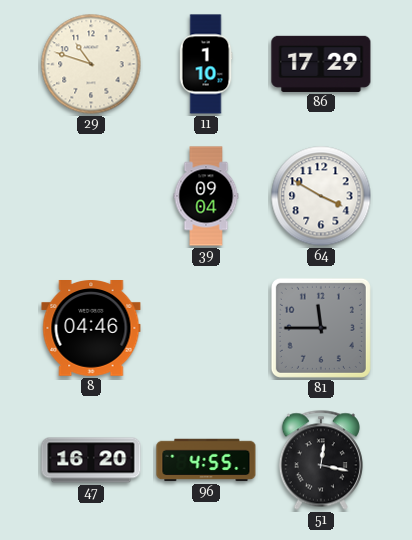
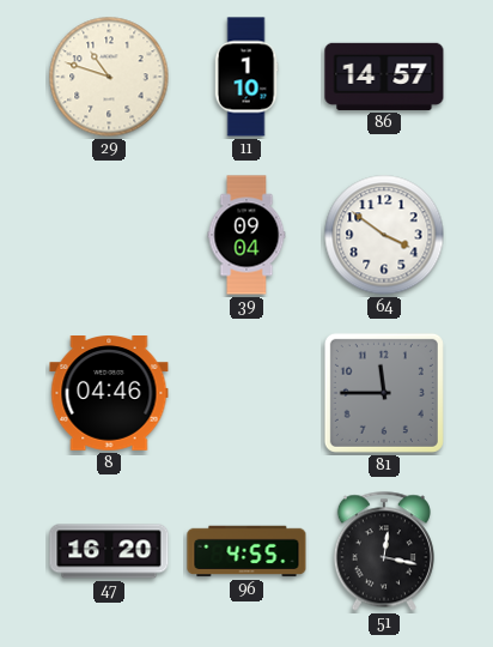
86: 17:29 -> 14:57
64: 3:50 -> 3:51
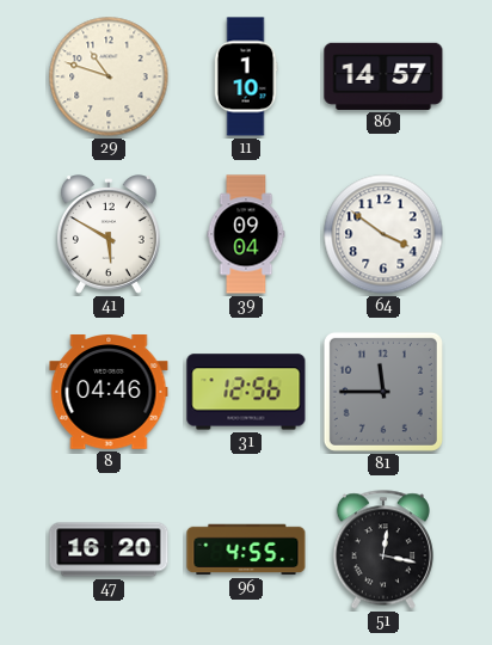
41: none -> 5:50
31: none -> 12:56
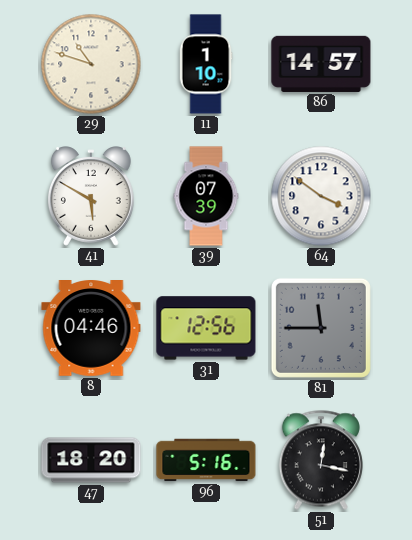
39: 09:04 -> 07:39
47: 16:20 -> 18:20
96: 4:55 -> 5:16
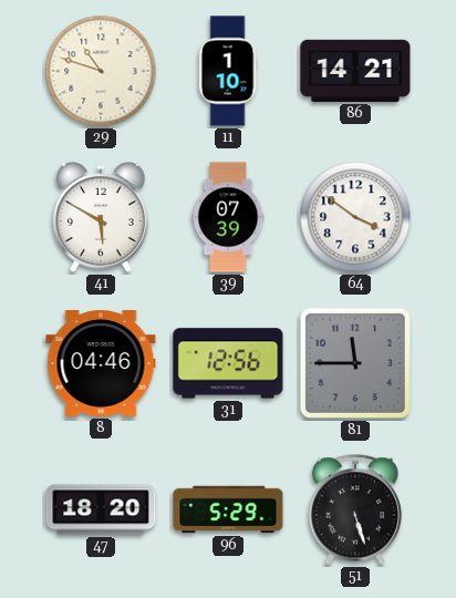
86: 14:57 -> 14:21
96: 5:16 -> 5:29
51: 12:17 -> 5:27
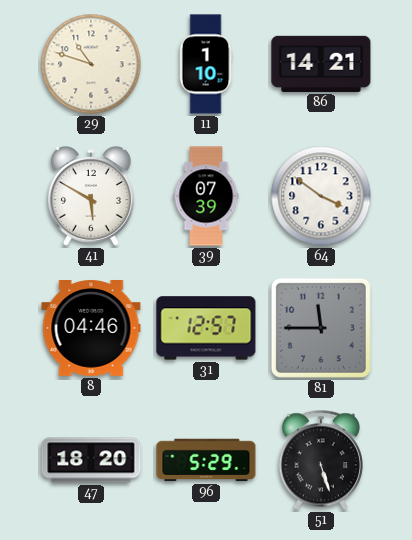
31: 12:56 -> 12:57
